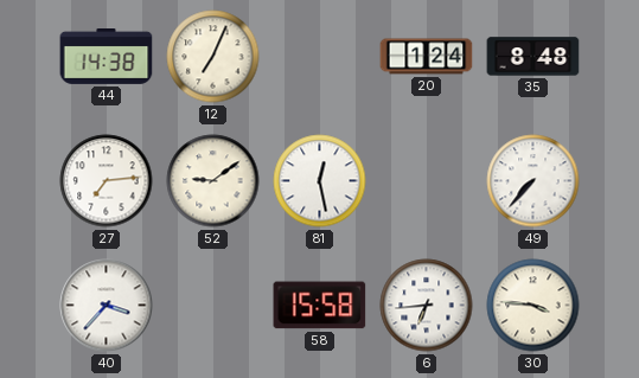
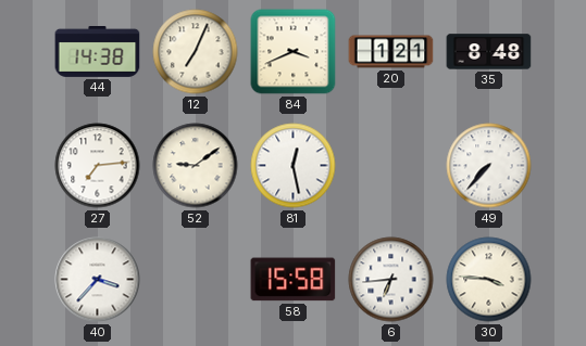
84: none -> 3:41
20: 1:24 -> 1:21
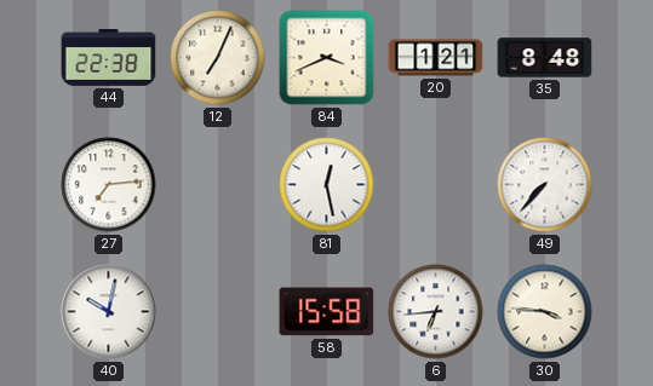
44: 14:38 -> 22:38
52: 9:09 -> none
40: 3:37 -> 10:02
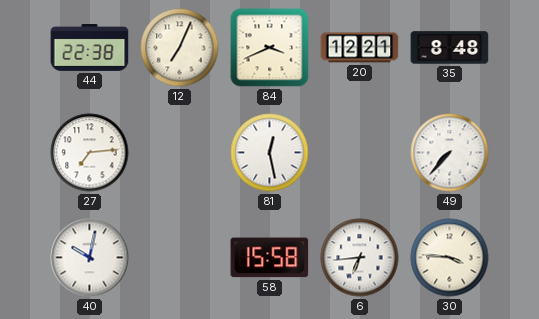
20: 1:21 -> 12:21
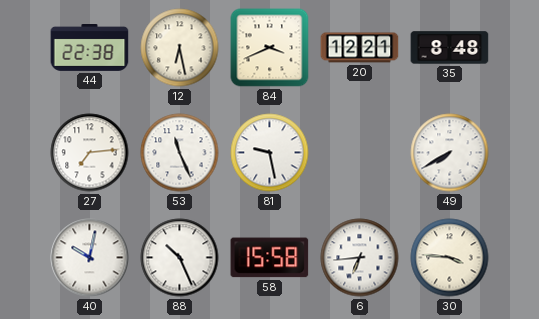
12: 7:04 -> 6:28
53: none -> 11:26
81: 12:28 -> 9:28
49: 7:37 -> 7:40
88: none -> 10:26
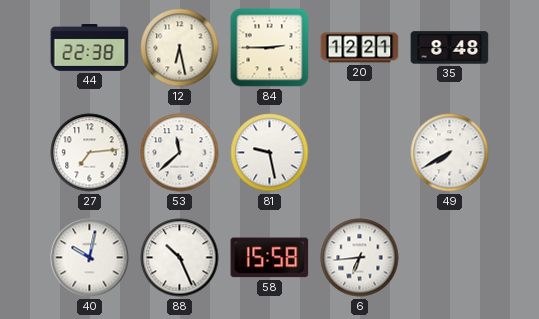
84: 3:41 -> 2:45
53: 11:26 -> 11:38
30: 3:46 -> none
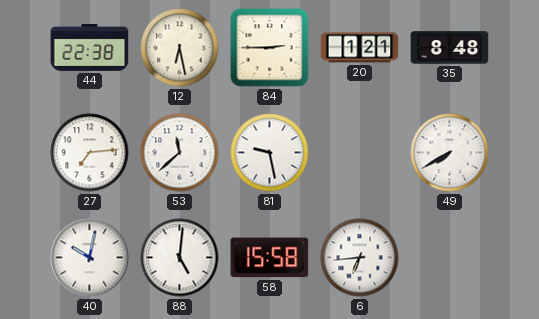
20: 12:21 -> 1:21
88: 10:26 -> 5:01
